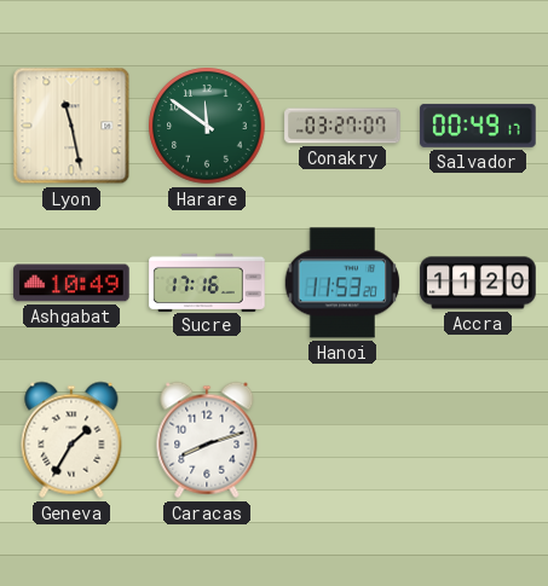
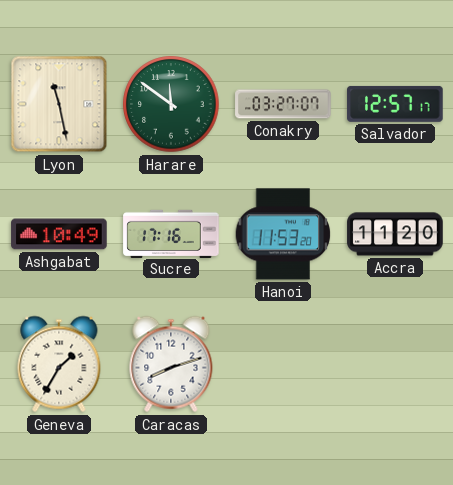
Salvador: 00:49 -> 12:57
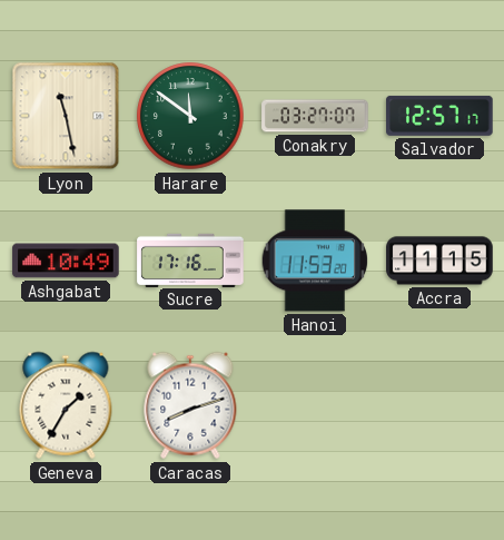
Accra: 11:20 -> 11:15
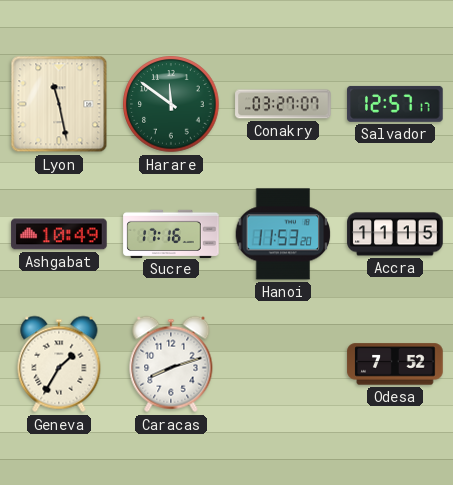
Odesa: none -> 7:52
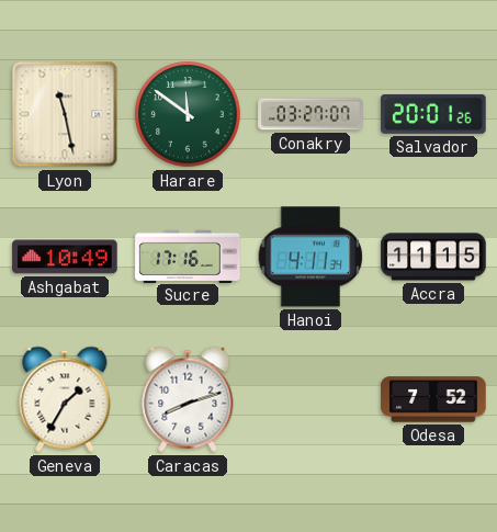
Salvador: 12:57 -> 20:01
Hanoi: 11:53 -> 4:11
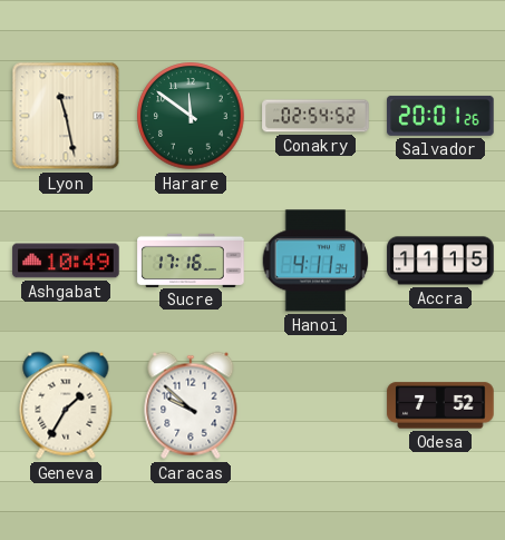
Conakry: 03:27 -> 02:54
Caracas: 8:12 -> 9:52
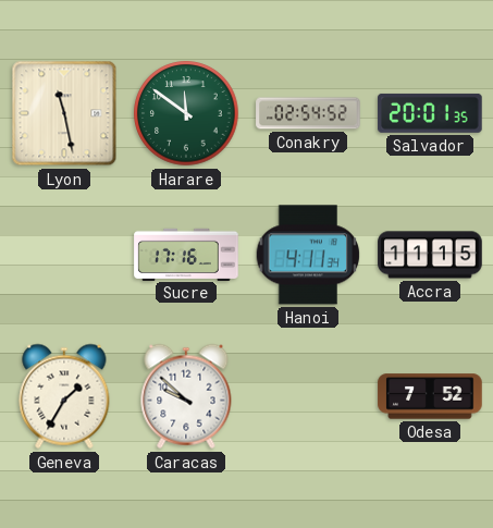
Salvador: 20:01:26 -> 20:01:35
Ashgabat: 10:49 -> none
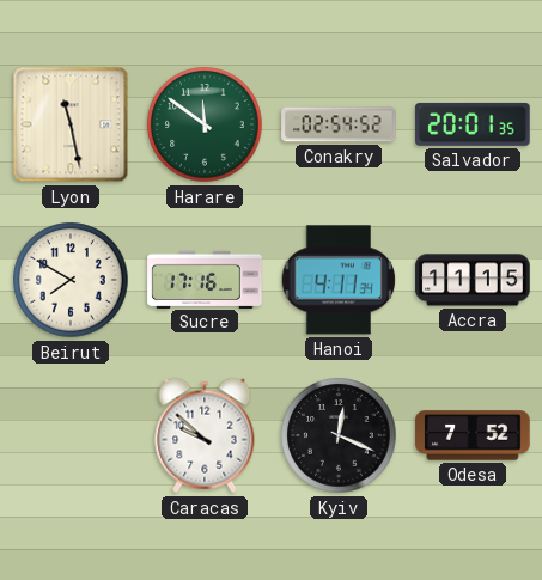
Beirut: none -> 7:50
Geneva: 1:35 -> none
Kyiv: none -> 12:19
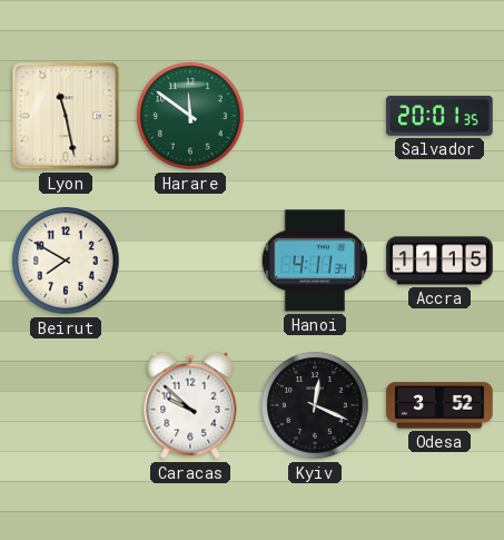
Conakry: 02:54 -> none
Sucre: 17:16 -> none
Odesa: 7:52 -> 3:52
